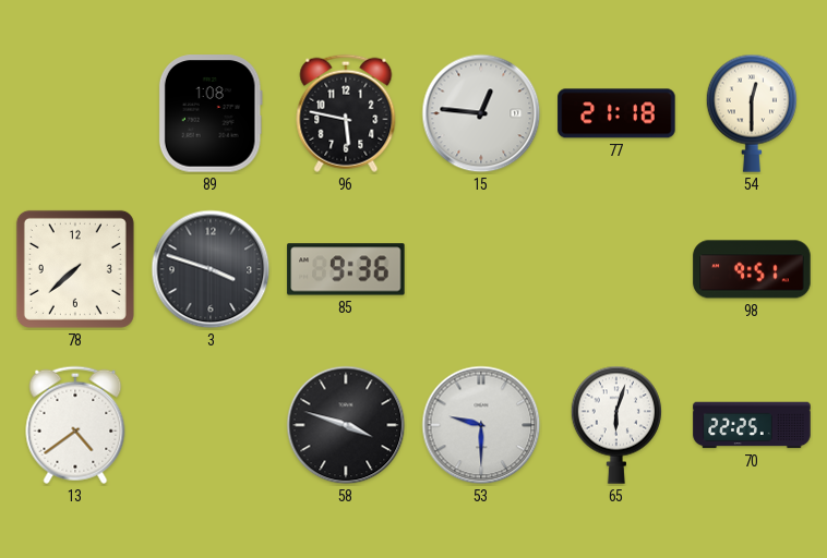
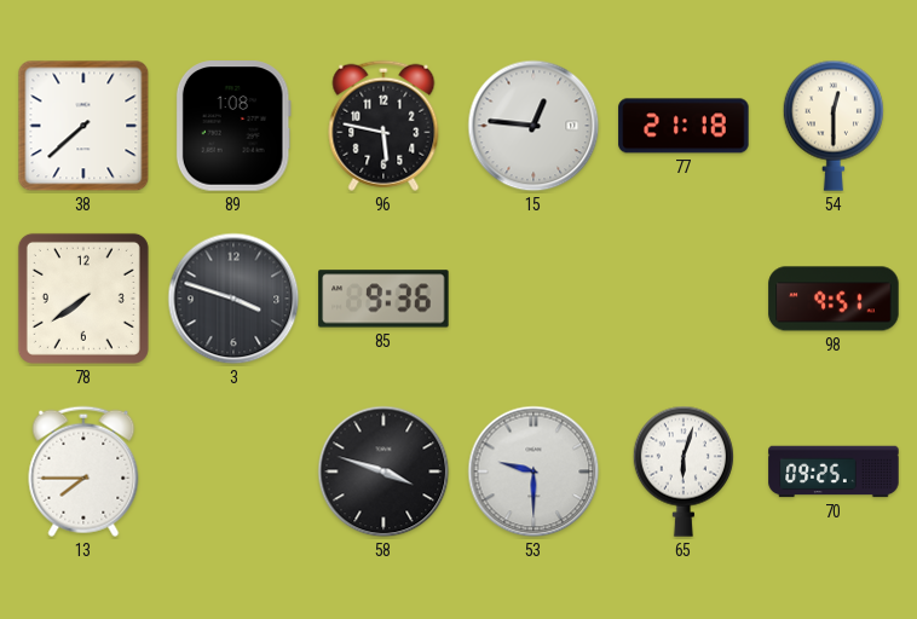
38: none -> 7:38
78: 7:38 -> 7:39
13: 4:39 -> 7:45
70: 22:25 -> 09:25
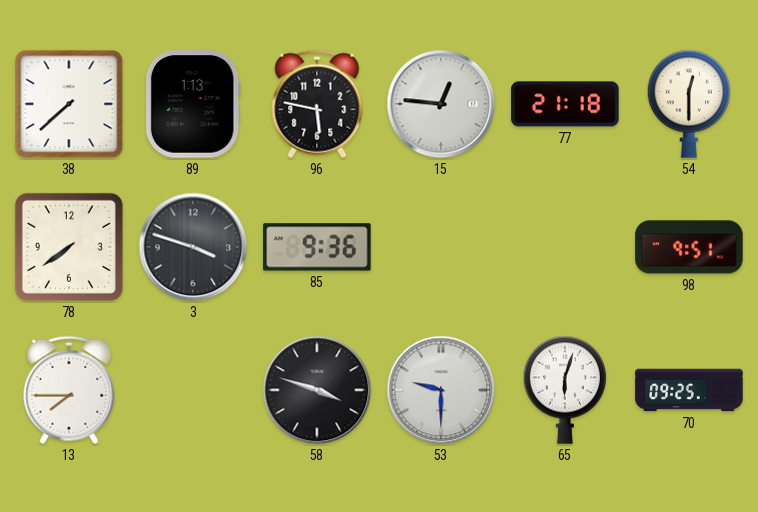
89: 1:08 -> 1:13
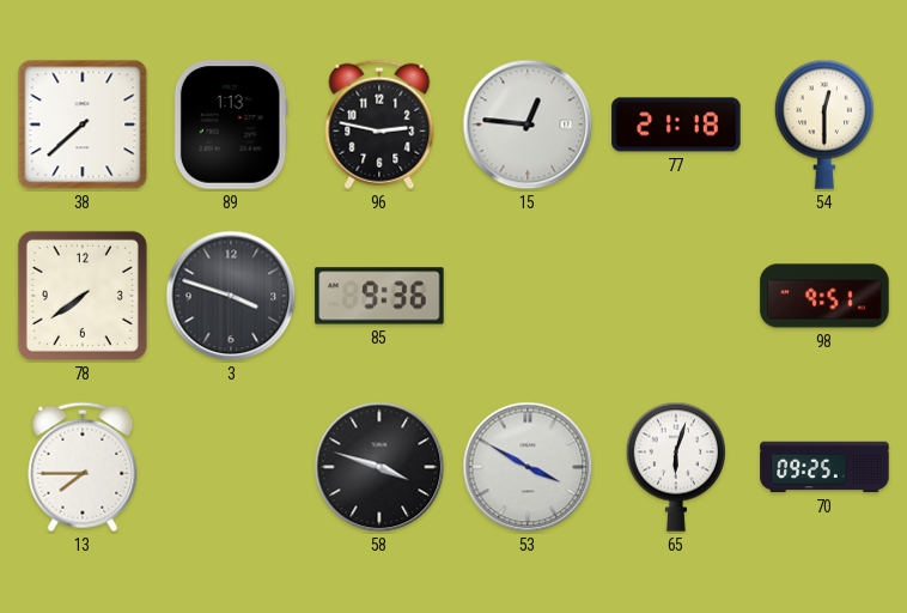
96: 5:47 -> 2:47
53: 9:30 -> 3:50
